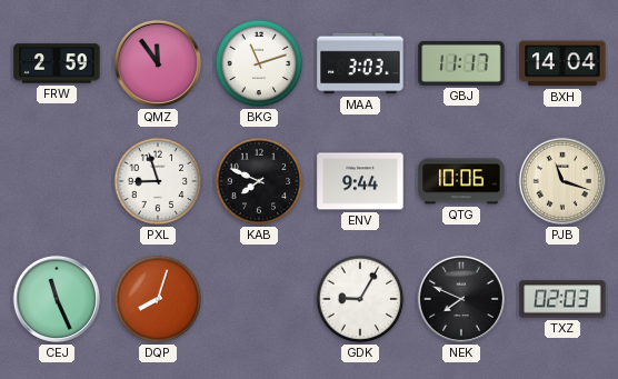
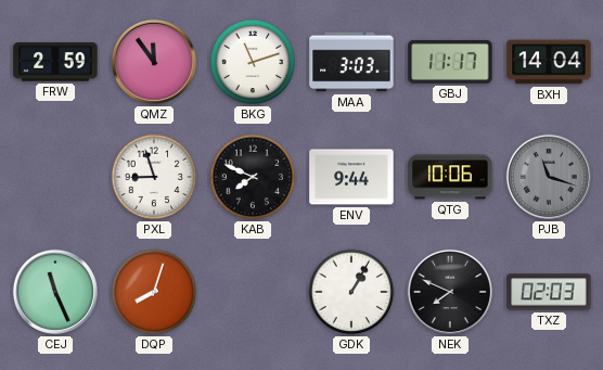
PJB dial: cream -> grey
GDK: 9:05 -> 1:05
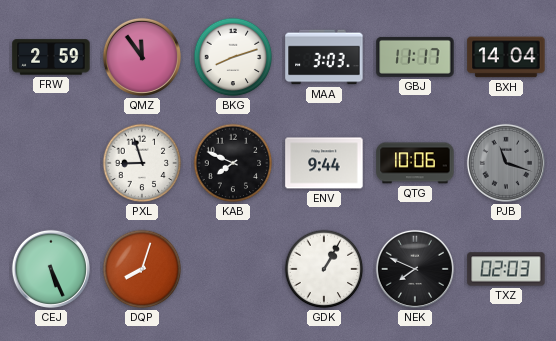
BKG: 11:12 -> 8:12
CEJ: 11:26 -> 5:26
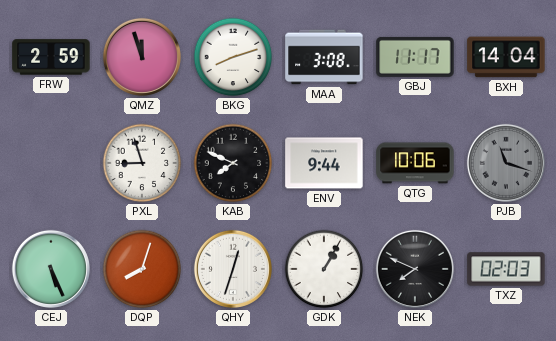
QMZ: 11:54 -> 11:57
MAA: 3:03 -> 3:08
QHY: none -> 12:33
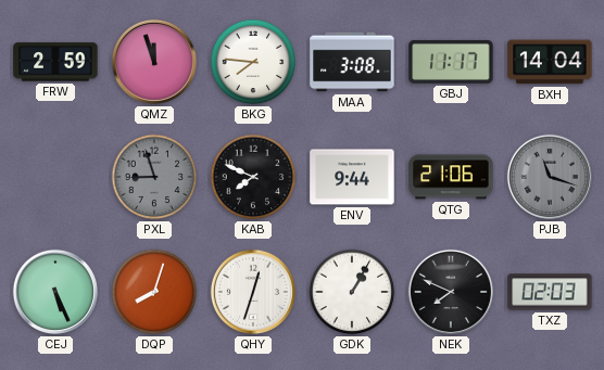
BKG: 8:12 -> 7:46
PXL dial: white -> grey
QTG: 10:06 -> 21:06
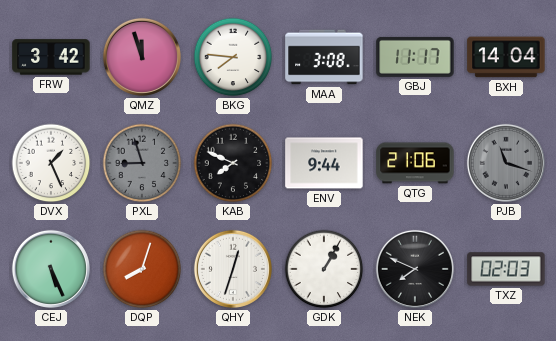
FRW: 2:59 -> 3:42
DVX: none -> 1:26
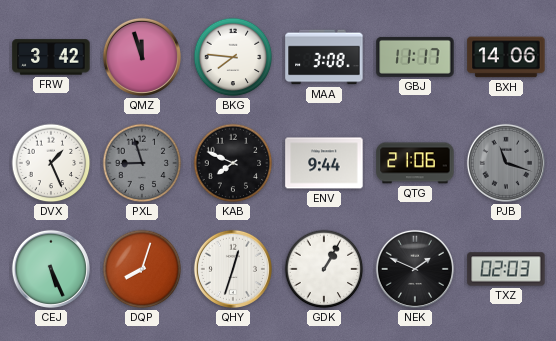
BXH: 14:04 -> 14:06
NEK: 7:49 -> 1:49
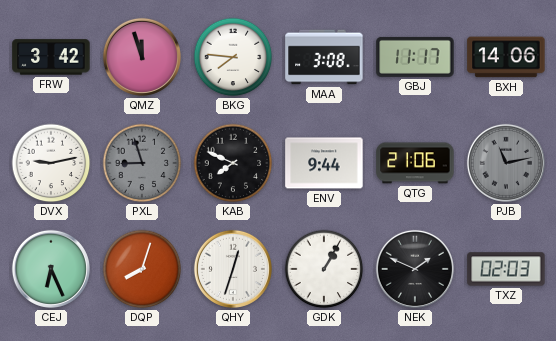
DVX: 1:26 -> 9:13
PJB: 11:18 -> 11:13
CEJ: 5:26 -> 6:26
